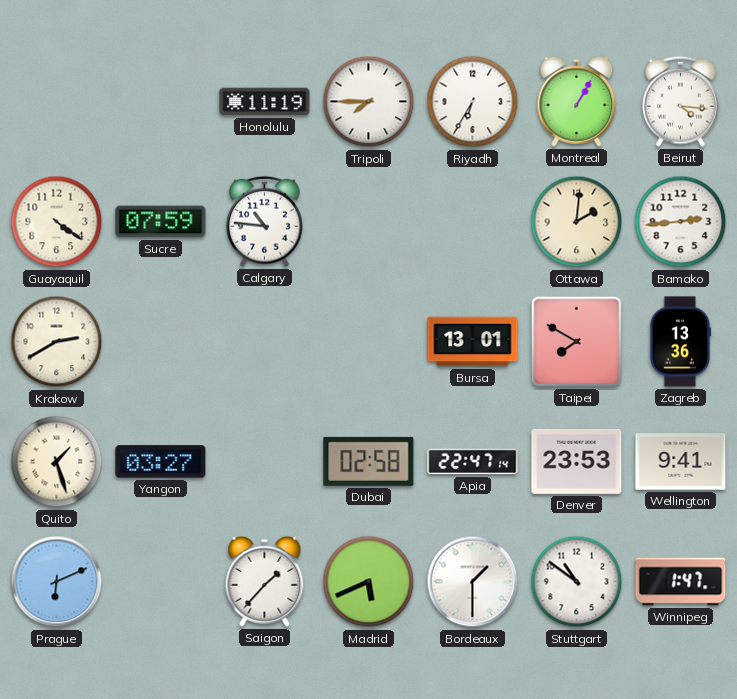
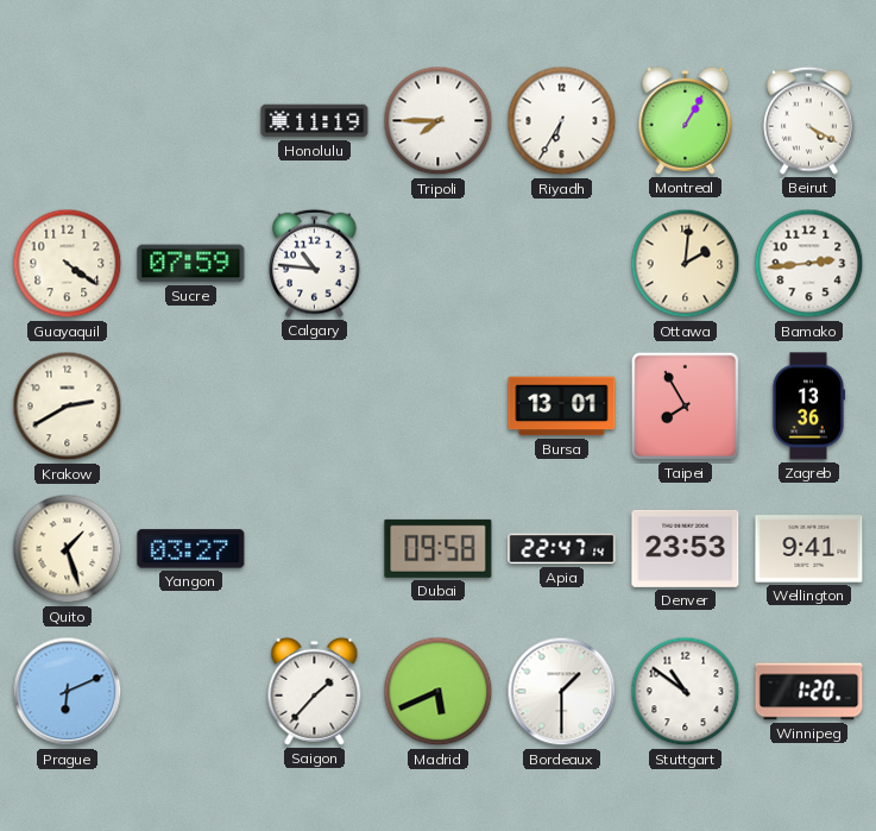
Beirut: 4:16 -> 4:20
Taipei: 7:50 -> 7:55
Dubai: 02:58 -> 09:58
Winnipeg: 1:47 -> 1:20
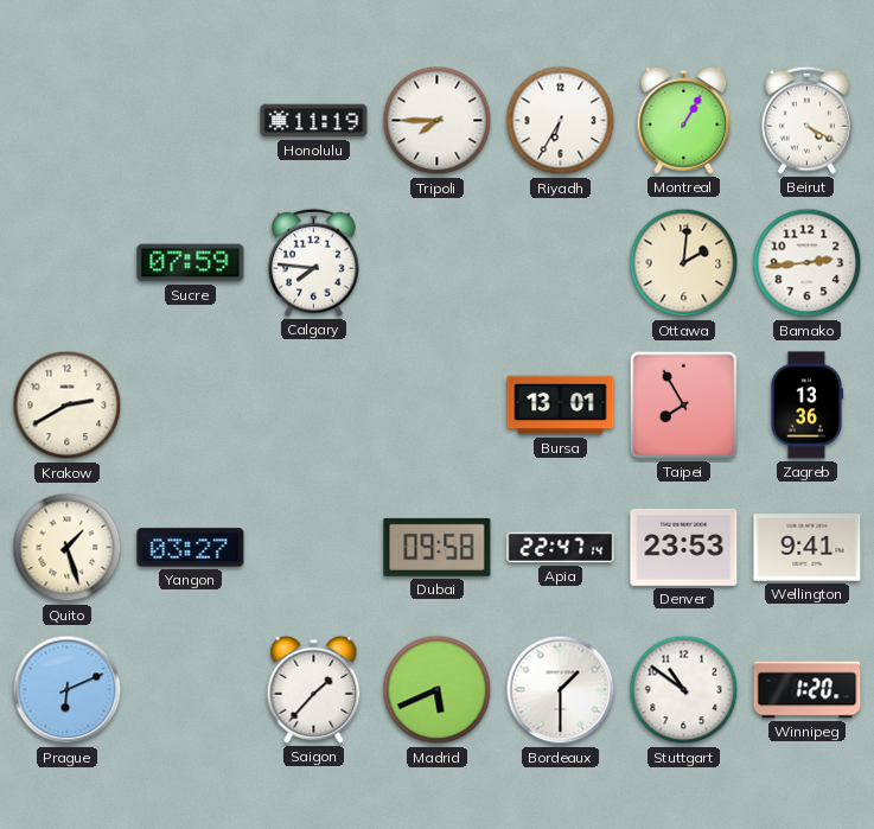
Guayaquil: 4:21 -> none
Calgary: 10:46 -> 7:46
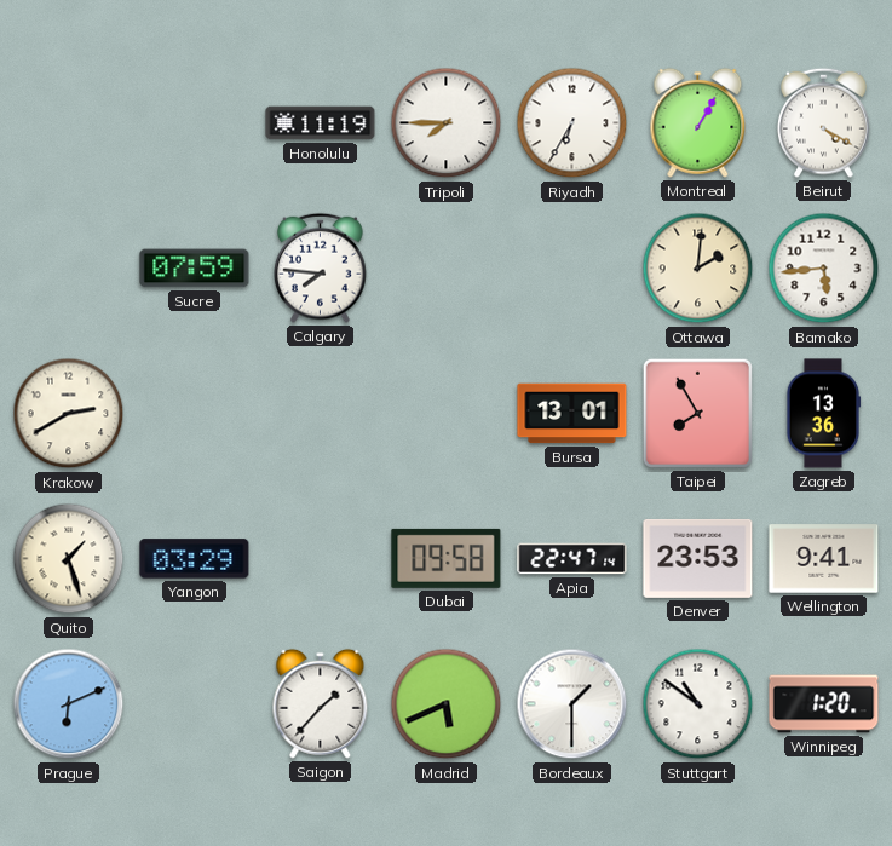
Bamako: 2:44 -> 5:44
Yangon: 03:27 -> 03:29
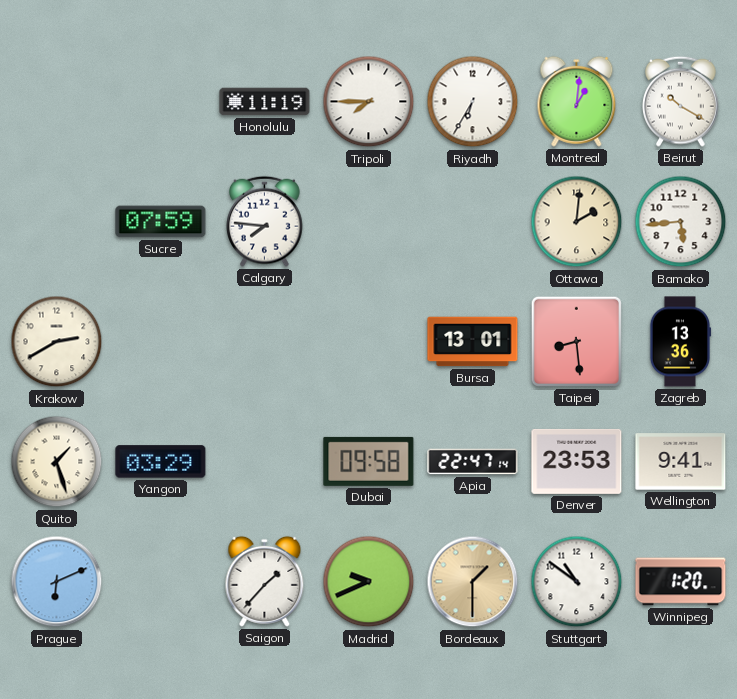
Montreal: 1:05 -> 1:01
Beirut: 4:20 -> 10:20
Taipei: 7:55 -> 8:29
Madrid: 5:41 -> 9:41
Bordeaux dial: white -> champagne
